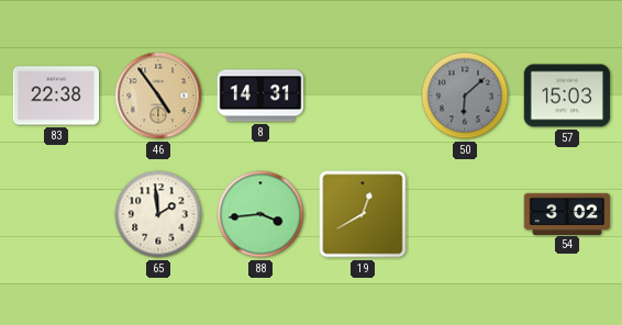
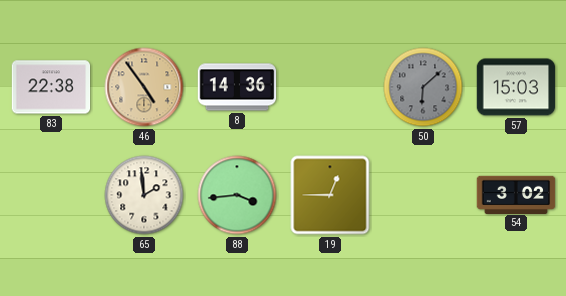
8: 14:31 -> 14:36
19: 12:40 -> 12:45
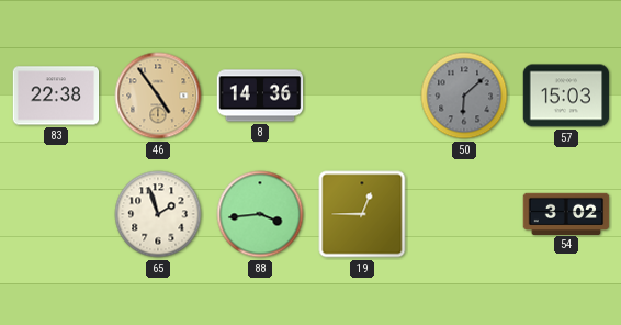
65: 1:59 -> 1:57
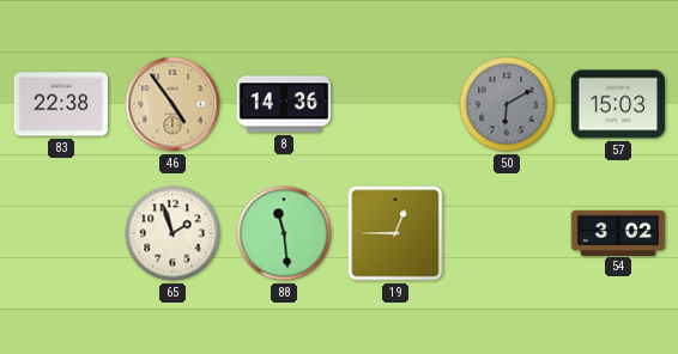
50: 6:08 -> 6:10
88: 3:44 -> 11:29
